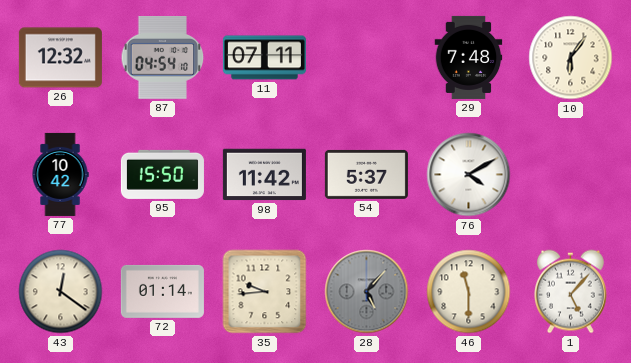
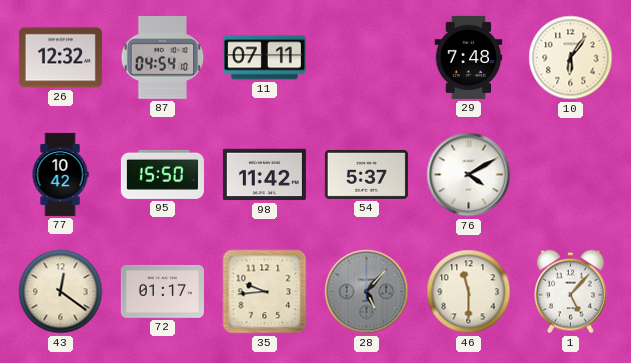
72: 01:14 -> 01:17
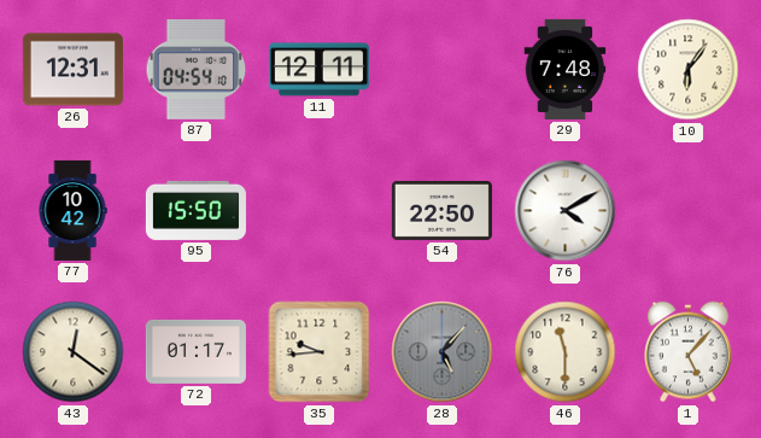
26: 12:32 -> 12:31
11: 07:11 -> 12:11
98: 11:42 -> none
54: 5:37 -> 22:50
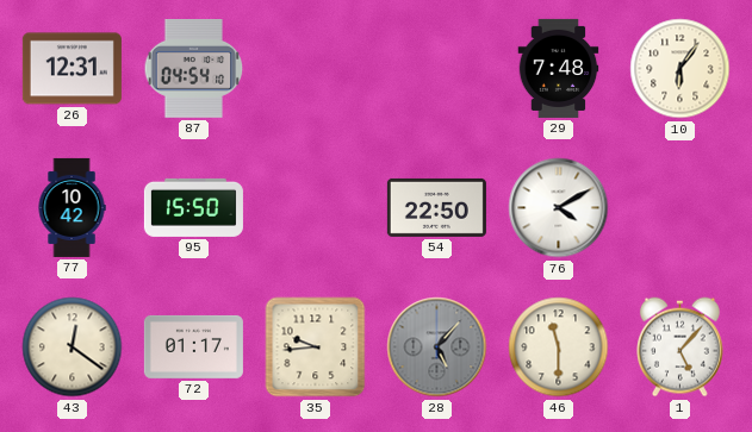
11: 12:11 -> none
